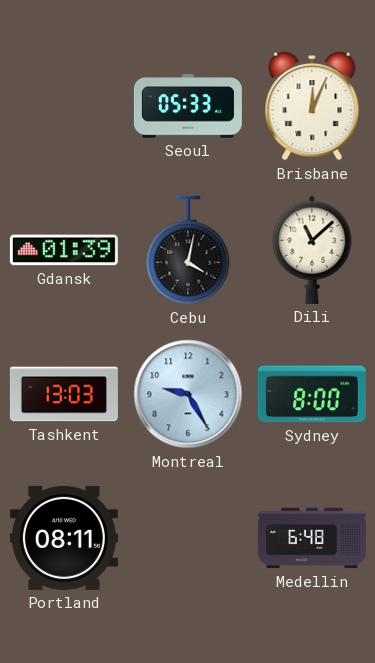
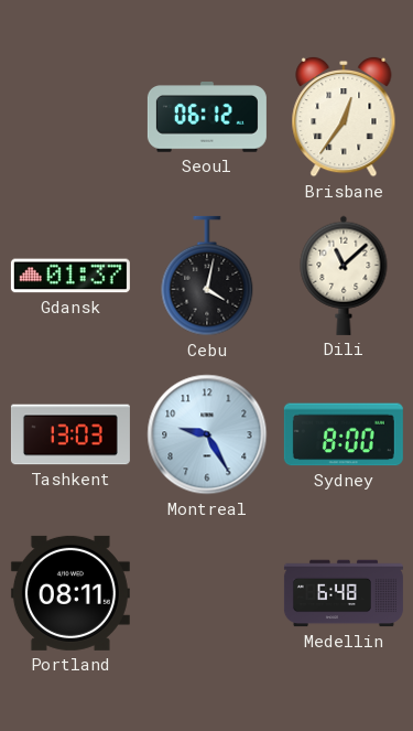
Seoul: 05:33 -> 06:12
Brisbane: 12:04 -> 12:36
Gdansk: 01:39 -> 01:37
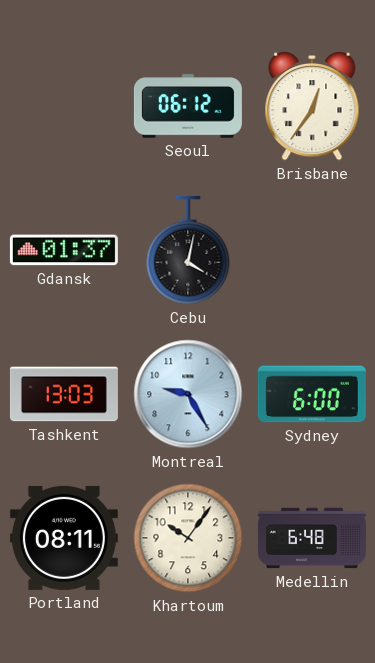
Dili: 11:08 -> none
Sydney: 8:00 -> 6:00
Khartoum: none -> 10:06
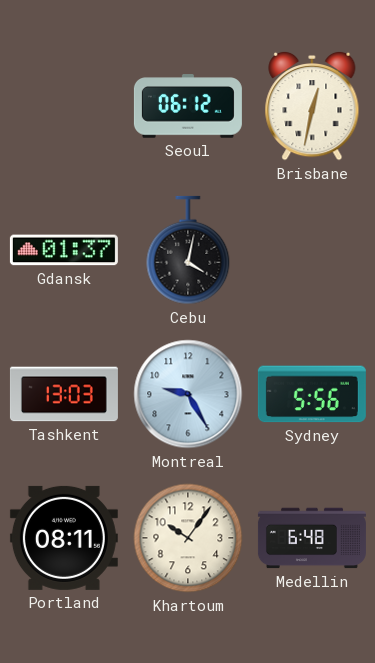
Brisbane: 12:36 -> 12:32
Sydney: 6:00 -> 5:56
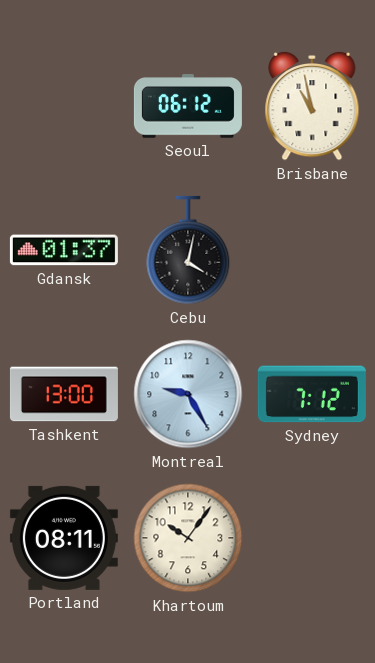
Brisbane: 12:32 -> 10:58
Tashkent: 13:03 -> 13:00
Sydney: 5:56 -> 7:12
Medellin: 6:48 -> none
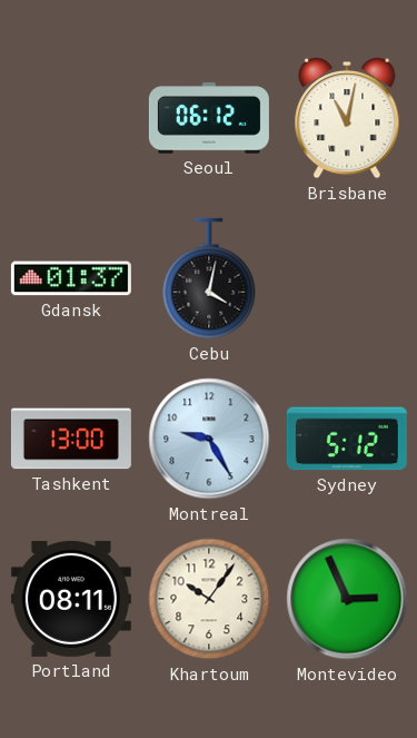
Brisbane: 10:58 -> 11:02
Sydney: 7:12 -> 5:12
Montevideo: none -> 2:56
